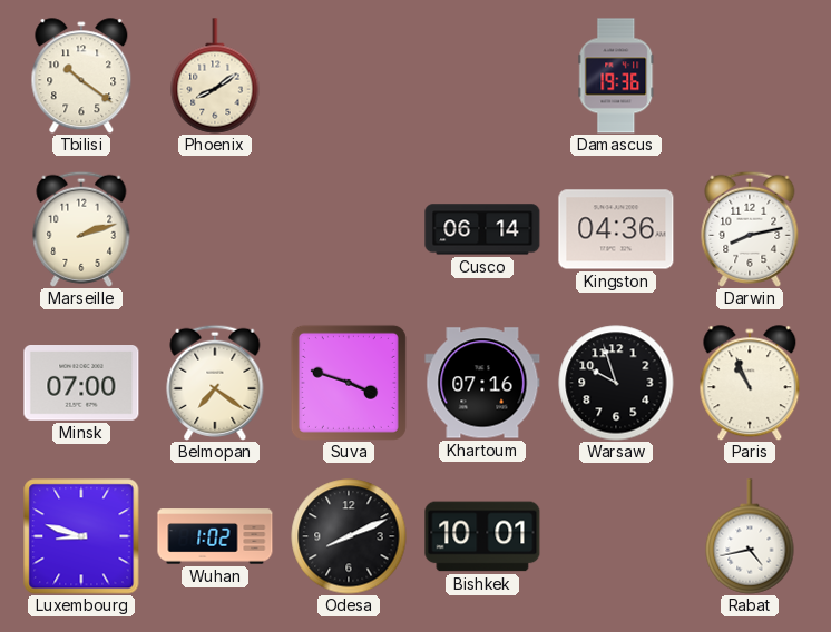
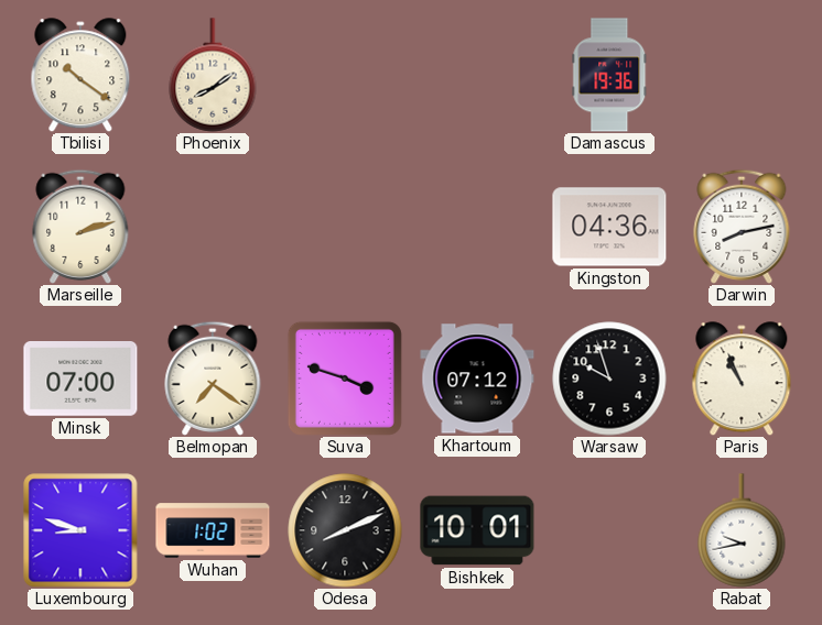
Cusco: 06:14 -> none
Khartoum: 07:16 -> 07:12
Rabat: 4:43 -> 9:43
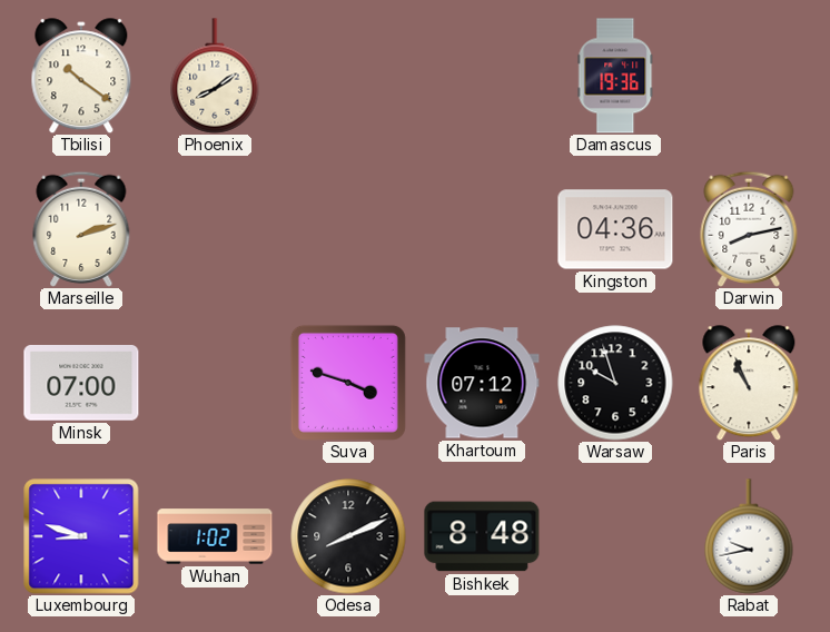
Belmopan: 7:21 -> none
Bishkek: 10:01 -> 8:48
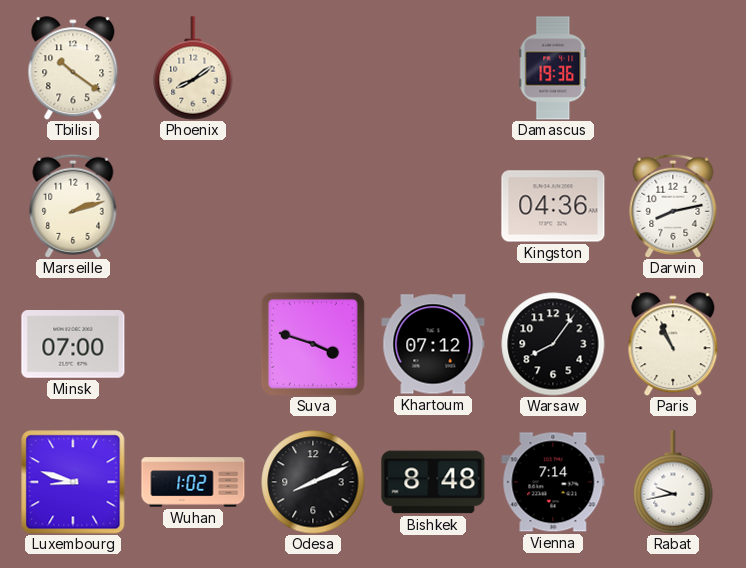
Warsaw: 9:57 -> 8:06
Vienna: none -> 7:14
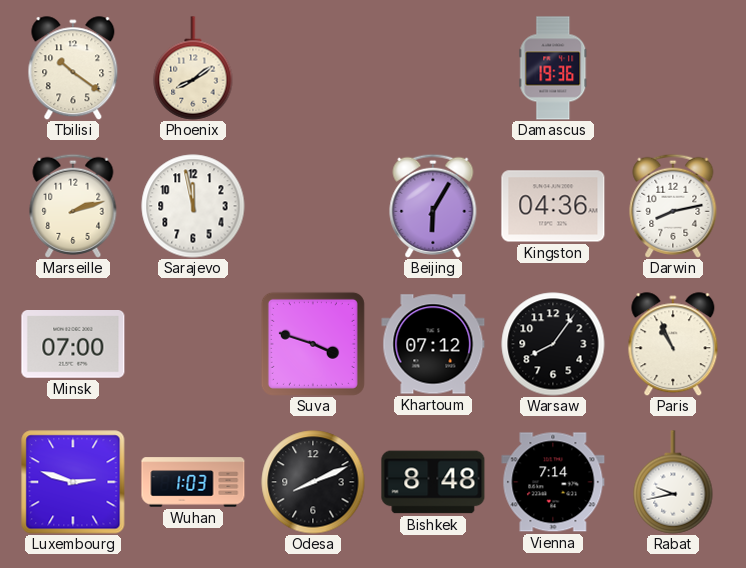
Sarajevo: none -> 11:58
Beijing: none -> 6:05
Luxembourg: 8:48 -> 2:48
Wuhan: 1:02 -> 1:03
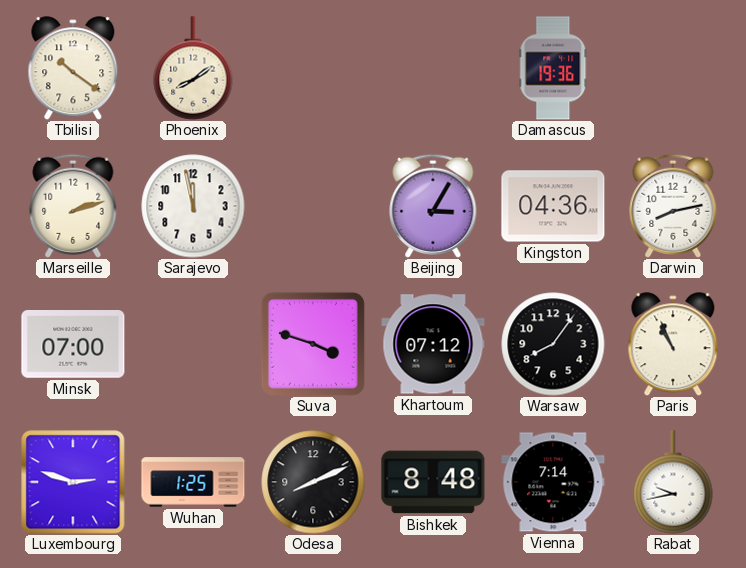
Beijing: 6:05 -> 3:05
Wuhan: 1:03 -> 1:25
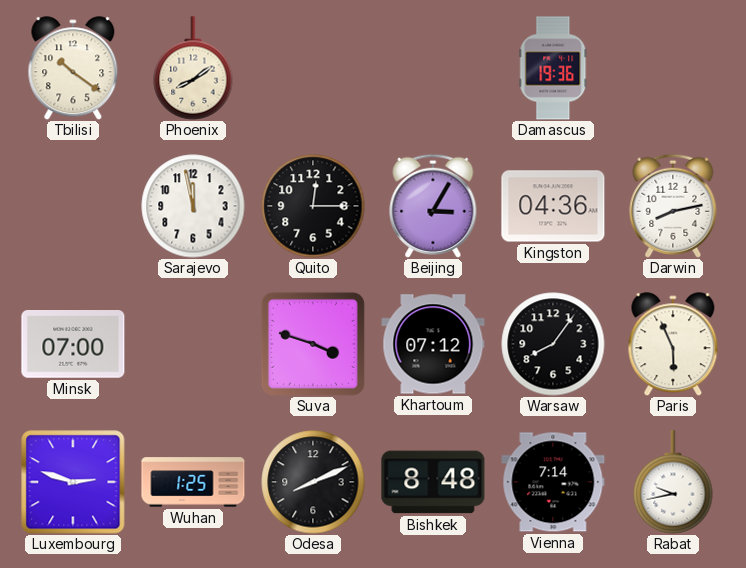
Marseille: 2:12 -> none
Quito: none -> 12:15
Paris: 10:56 -> 5:56
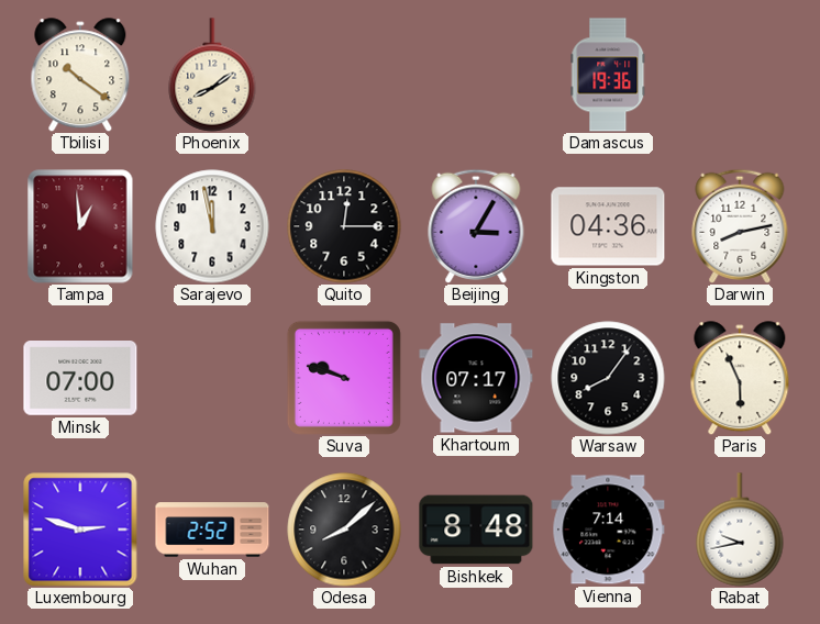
Tampa: none -> 12:59
Suva: 3:48 -> 9:48
Khartoum: 07:12 -> 07:17
Wuhan: 1:25 -> 2:52
Odesa: 8:11 -> 8:08
